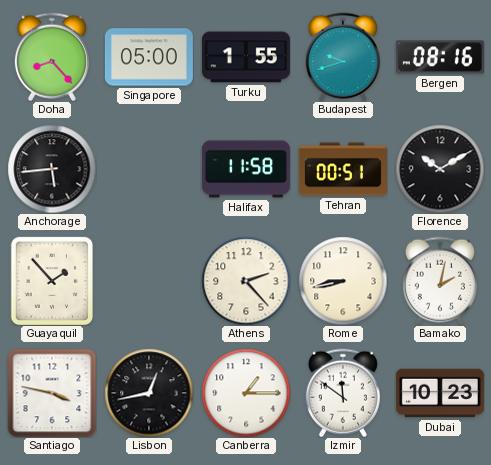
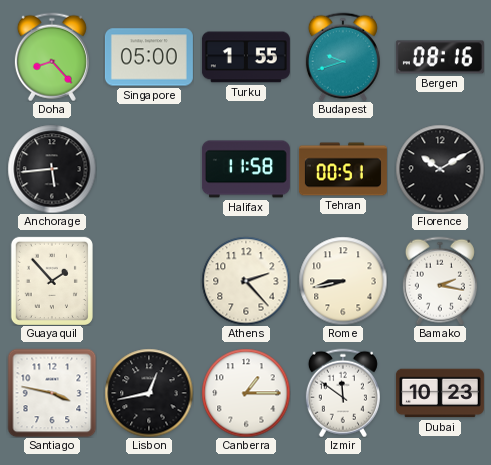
Bamako: 2:02 -> 2:17
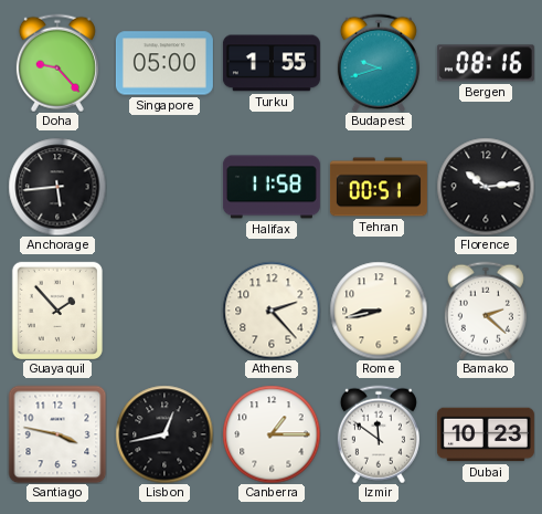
Doha: 8:23 -> 9:23
Florence: 10:10 -> 10:14
Bamako: 2:17 -> 2:22
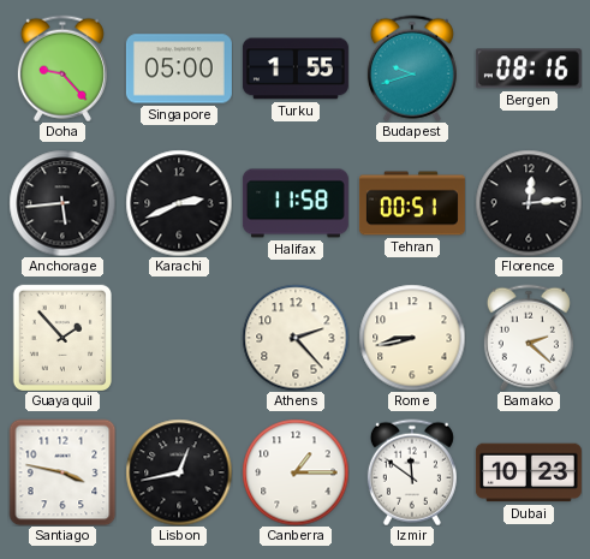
Karachi: none -> 2:41
Florence: 10:14 -> 12:14
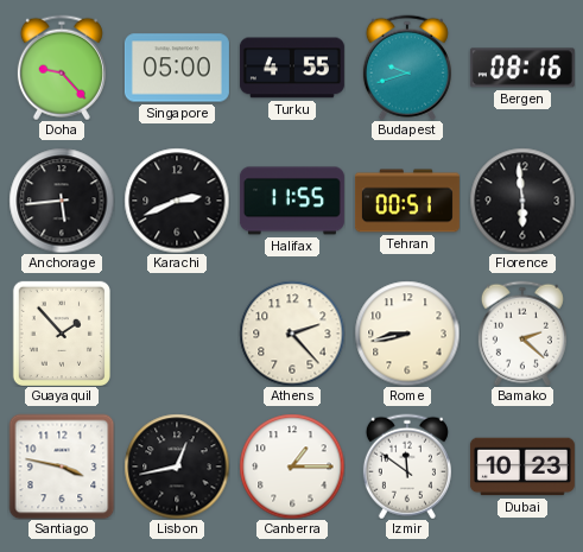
Turku: 1:55 -> 4:55
Halifax: 11:58 -> 11:55
Florence: 12:14 -> 5:59
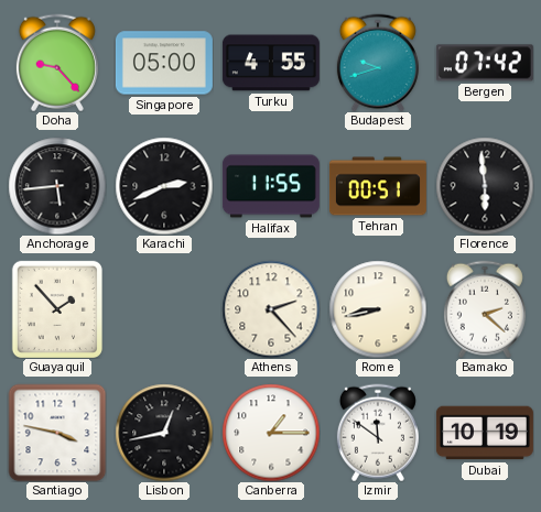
Bergen: 08:16 -> 07:42
Dubai: 10:23 -> 10:19
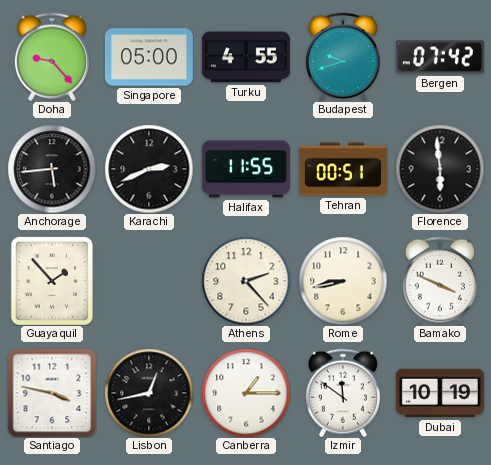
Bamako: 2:22 -> 3:49
